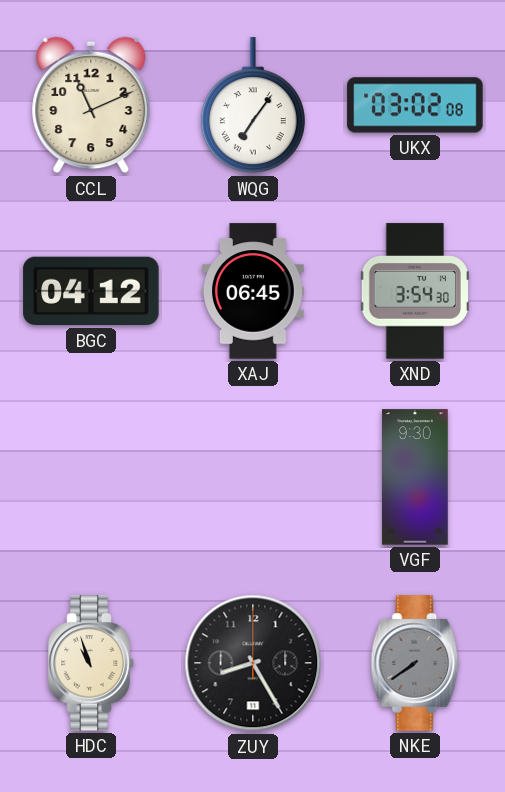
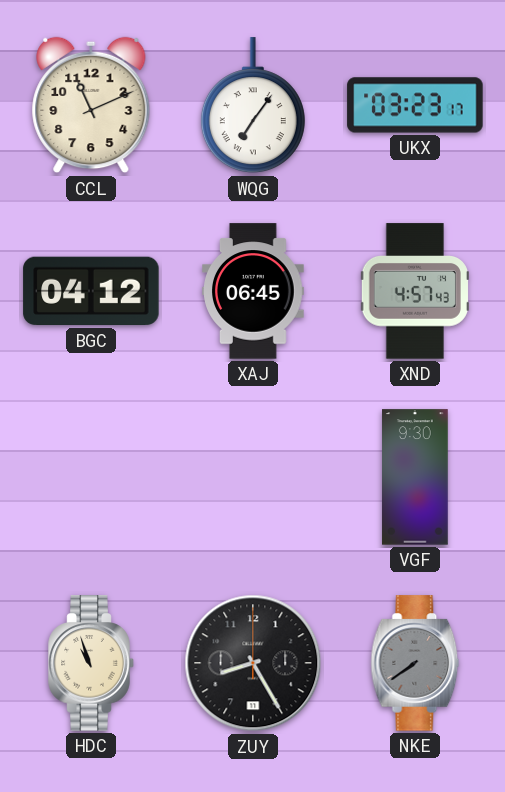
UKX: 03:02 -> 03:23
XND: 3:54 -> 4:57
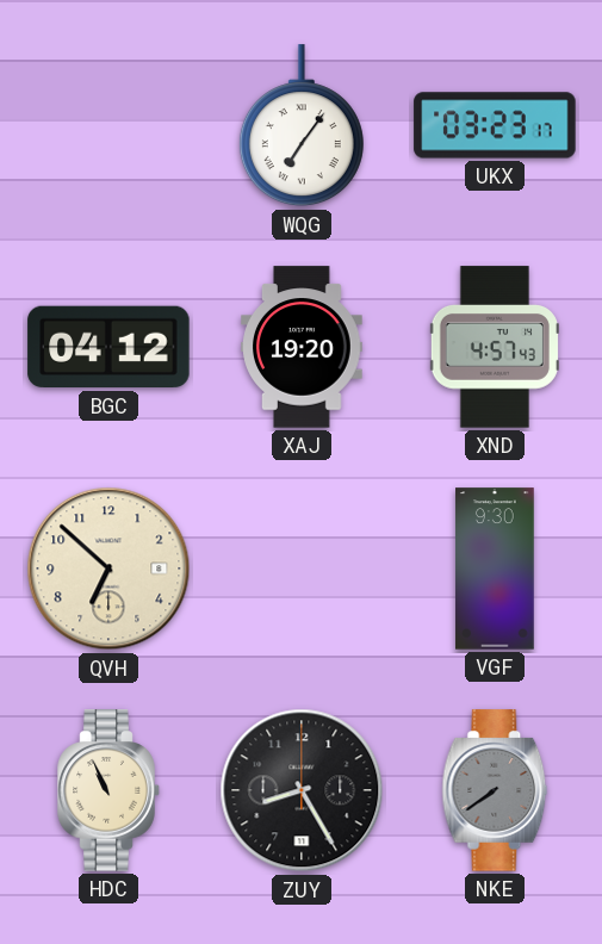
CCL: 11:11 -> none
XAJ: 06:45 -> 19:20
QVH: none -> 6:52
HDC: 10:57 -> 10:56
